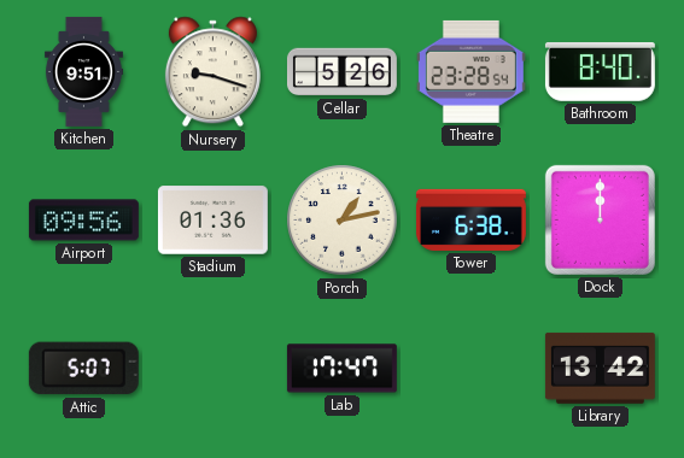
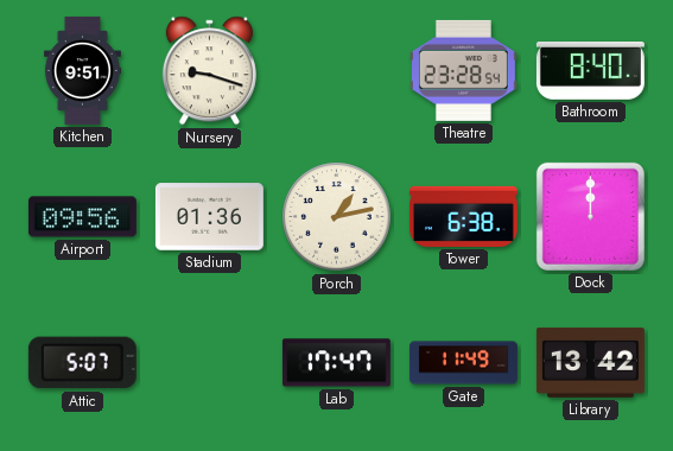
Cellar: 5:26 -> none
Gate: none -> 11:49
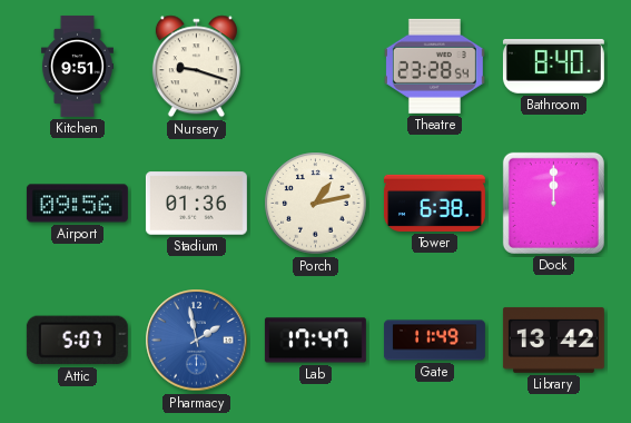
Pharmacy: none -> 1:58
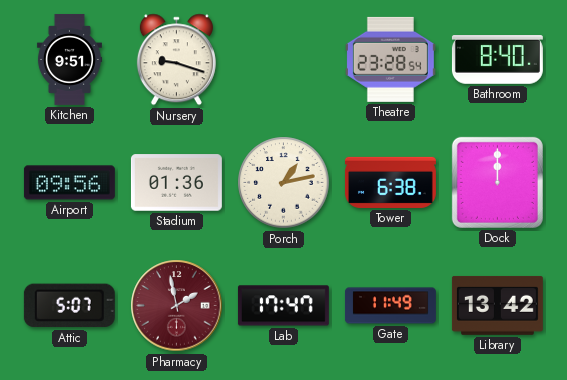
Pharmacy dial: blue -> burgundy
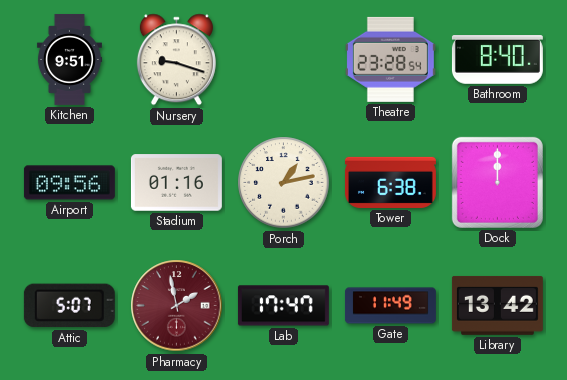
Stadium: 01:36 -> 01:16
